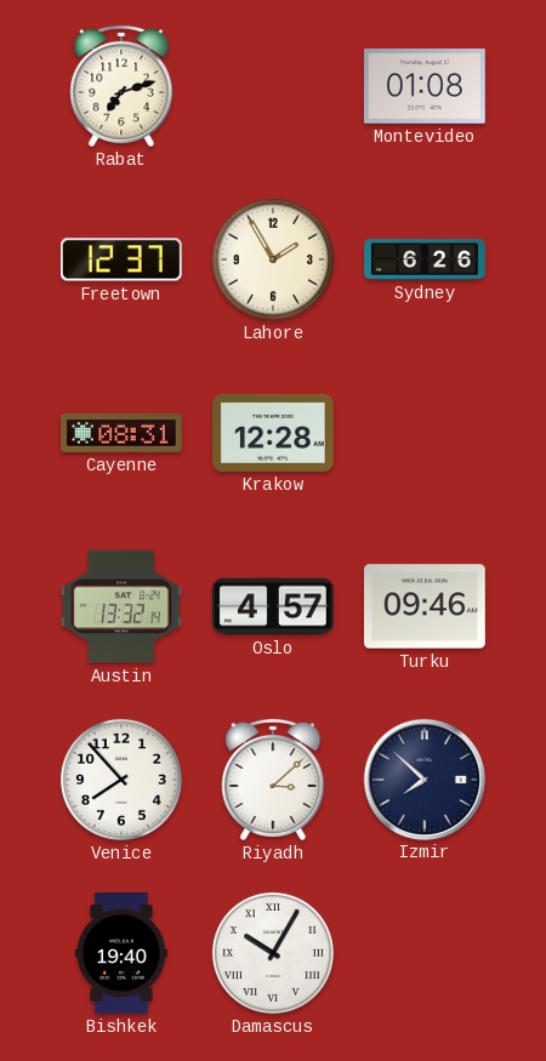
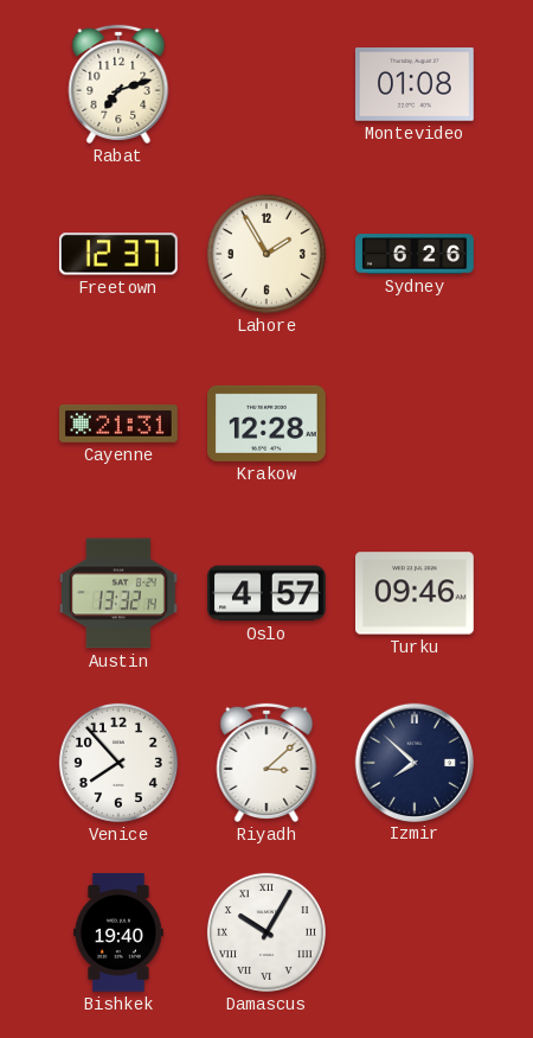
Cayenne: 08:31 -> 21:31
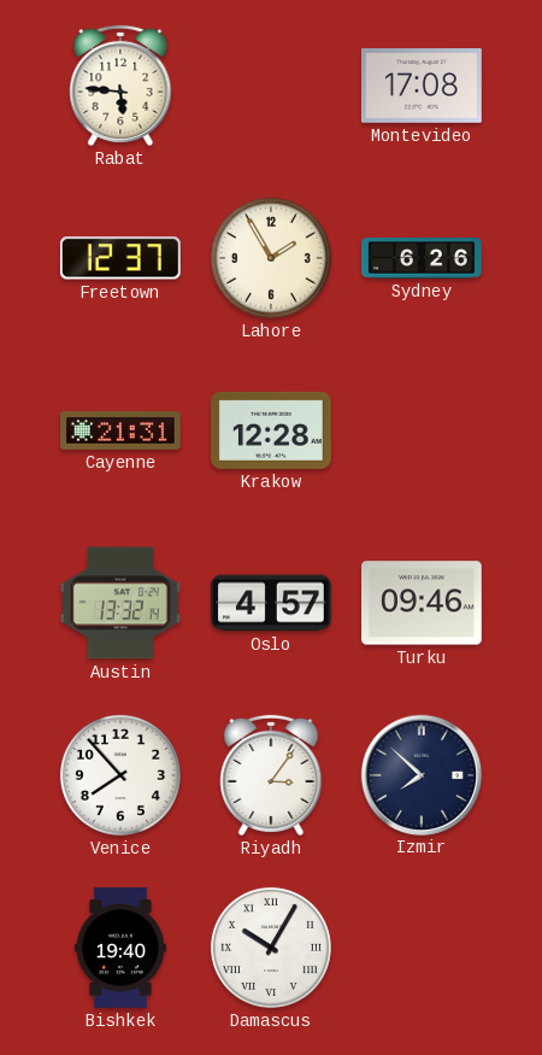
Rabat: 7:12 -> 5:46
Montevideo: 01:08 -> 17:08
Riyadh: 3:08 -> 3:06
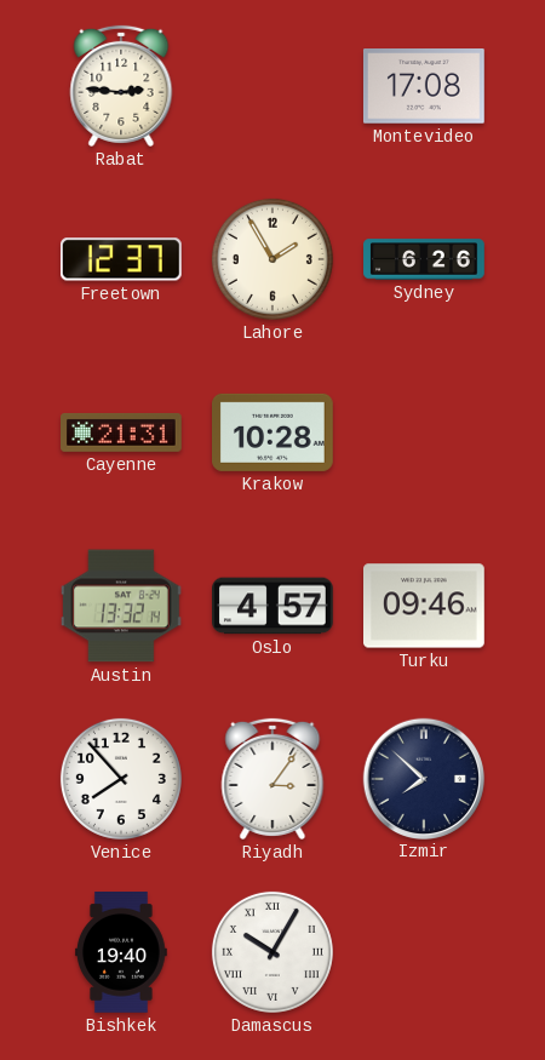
Rabat: 5:46 -> 2:46
Krakow: 12:28 -> 10:28
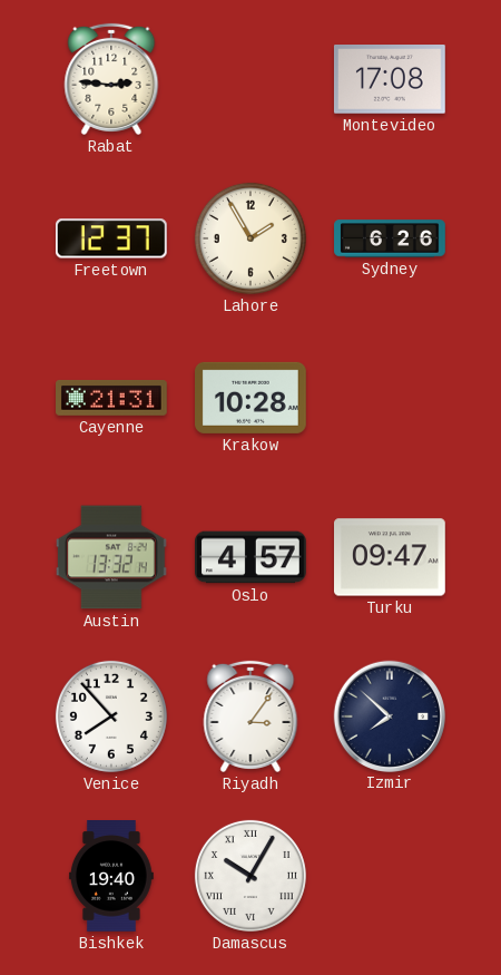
Turku: 09:46 -> 09:47
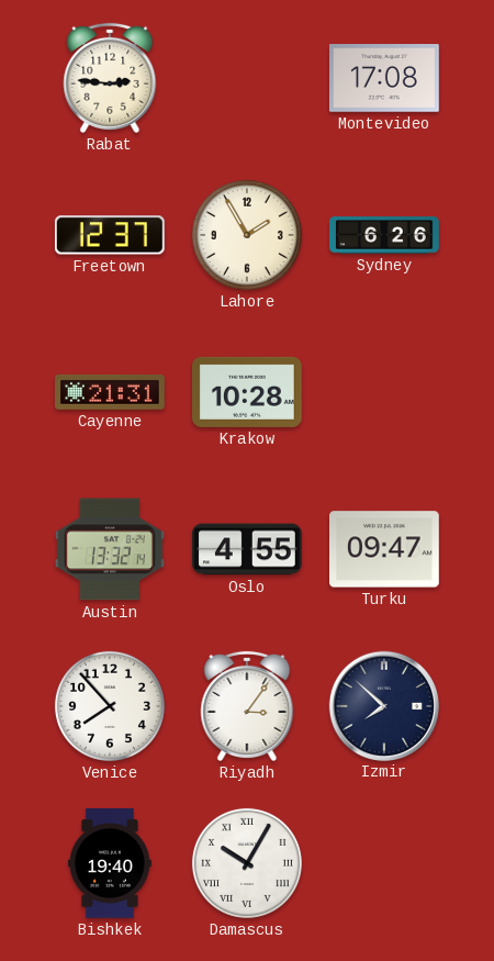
Oslo: 4:57 -> 4:55
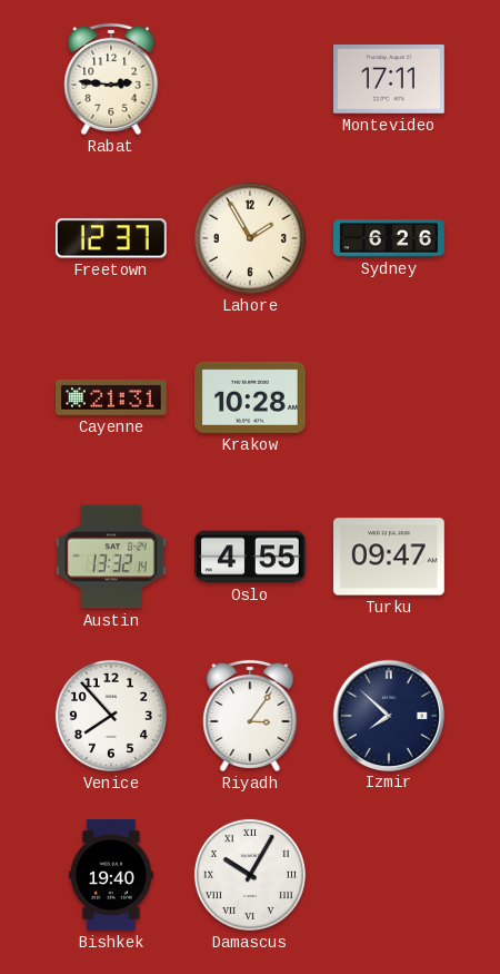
Montevideo: 17:08 -> 17:11
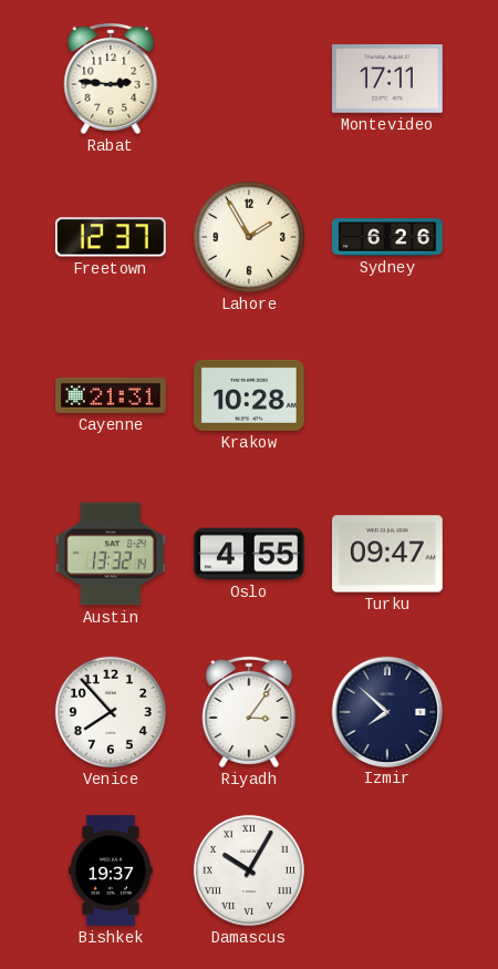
Bishkek: 19:40 -> 19:37
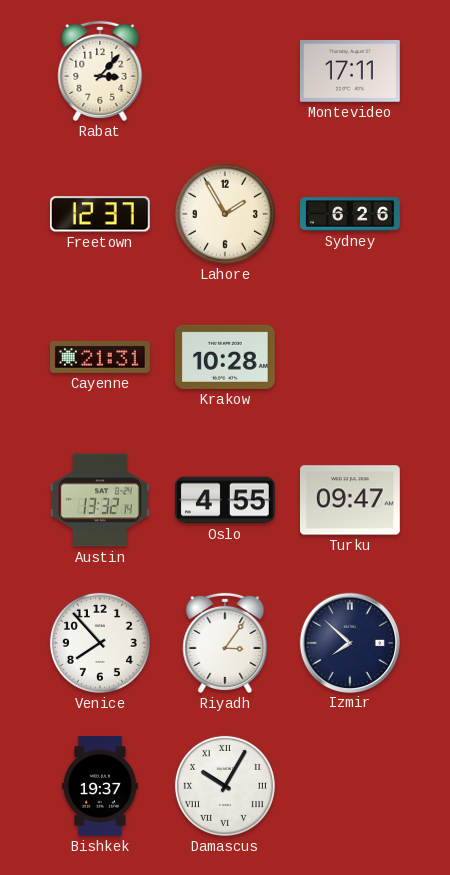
Rabat: 2:46 -> 3:07
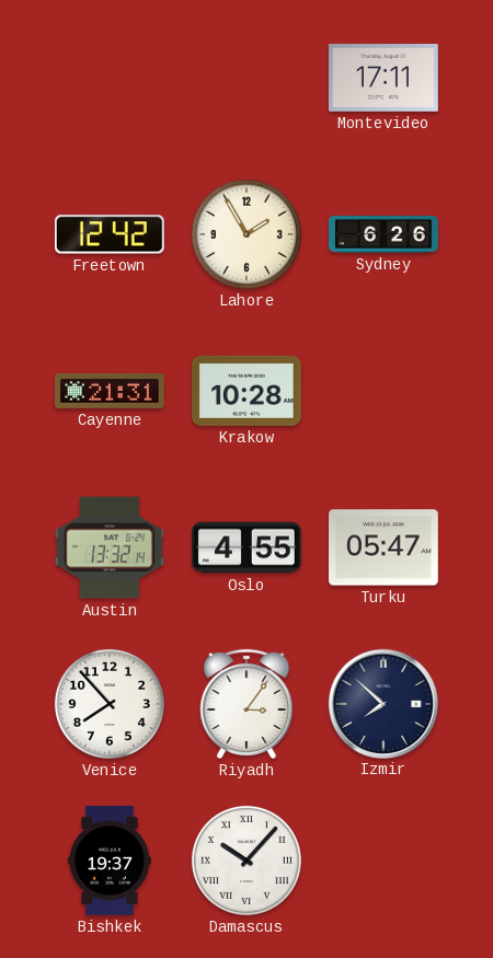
Rabat: 3:07 -> none
Freetown: 12:37 -> 12:42
Turku: 09:47 -> 05:47
Damascus: 10:05 -> 10:07
